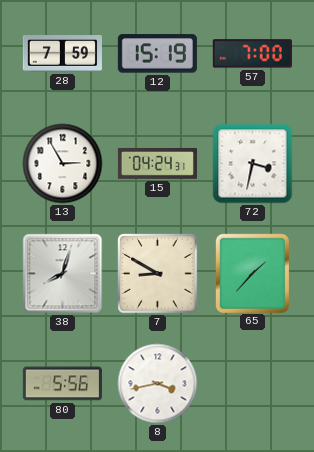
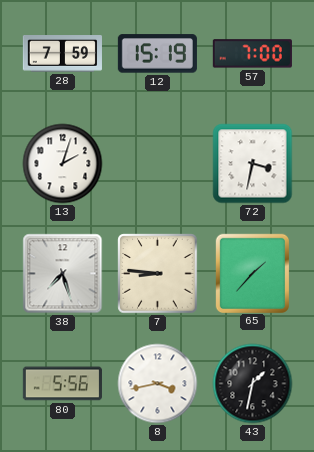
13: 2:55 -> 2:03
15: 04:24 -> none
38: 8:03 -> 7:27
7: 8:50 -> 8:46
43: none -> 1:32
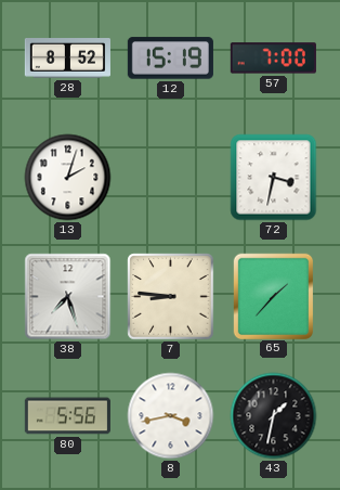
28: 7:59 -> 8:52
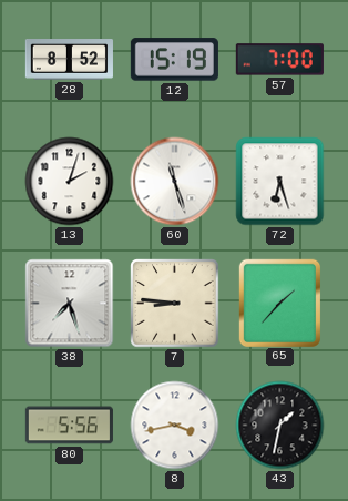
60: none -> 11:27
72: 3:32 -> 6:27
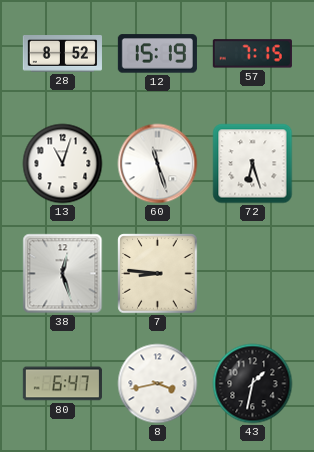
57: 7:00 -> 7:15
13: 2:03 -> 11:03
38: 7:27 -> 12:27
65: 1:37 -> none
80: 5:56 -> 6:47
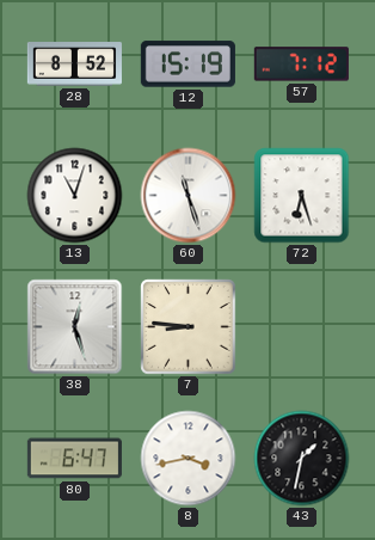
57: 7:15 -> 7:12
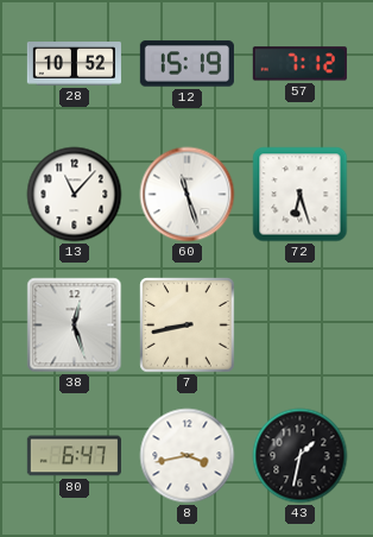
28: 8:52 -> 10:52
13: 11:03 -> 11:07
7: 8:46 -> 8:43
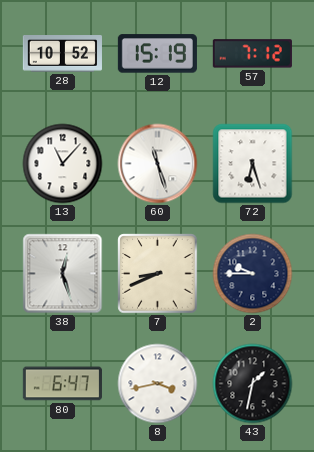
7: 8:43 -> 8:41
2: none -> 9:45
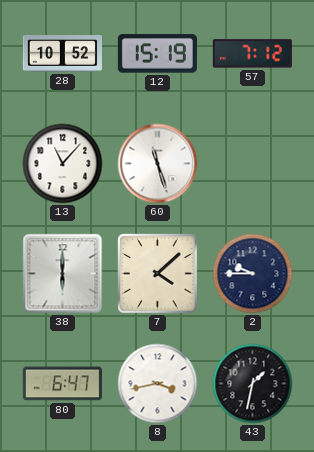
72: 6:27 -> none
38: 12:27 -> 6:00
7: 8:41 -> 4:08
